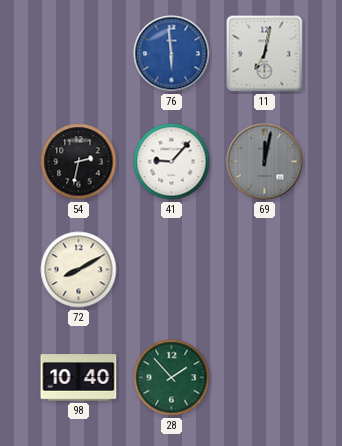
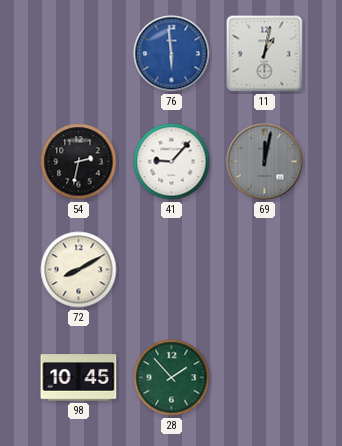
11: 7:02 -> 1:02
98: 10:40 -> 10:45
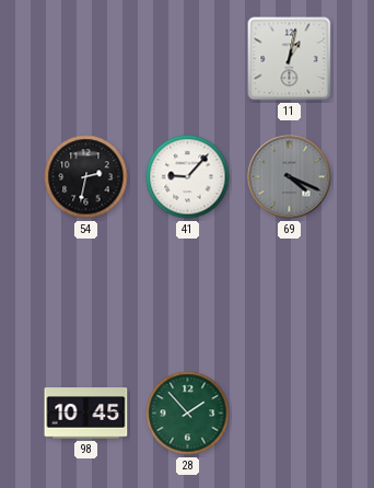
76: 5:59 -> none
69: 12:02 -> 4:19
72: 8:10 -> none
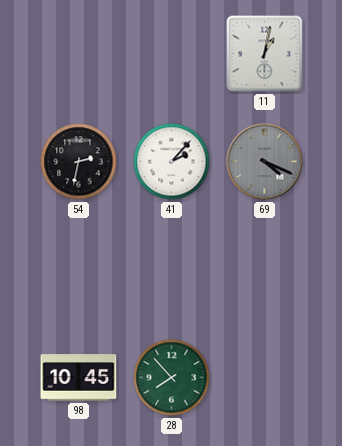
41: 9:07 -> 2:07
28: 1:53 -> 7:53
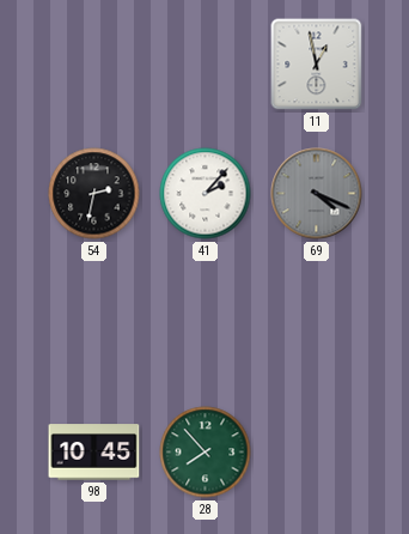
11: 1:02 -> 12:58
